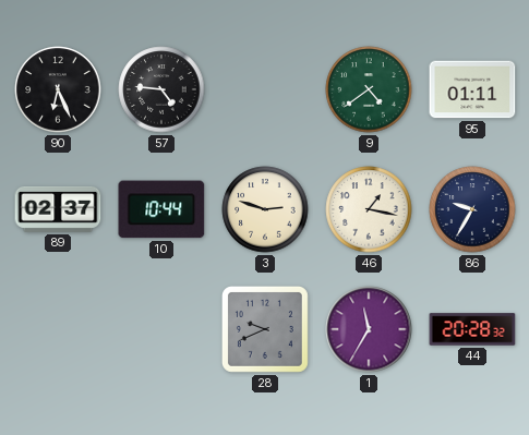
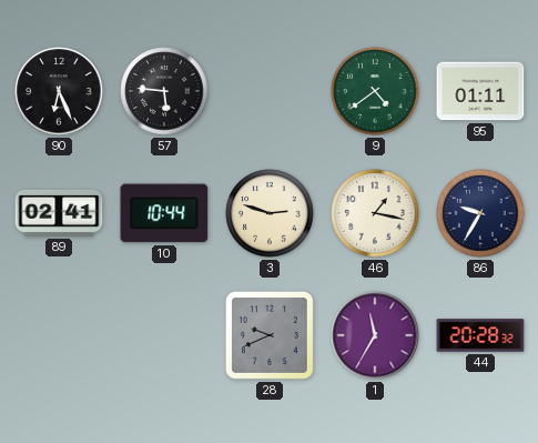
57: 4:46 -> 5:46
89: 02:37 -> 02:41
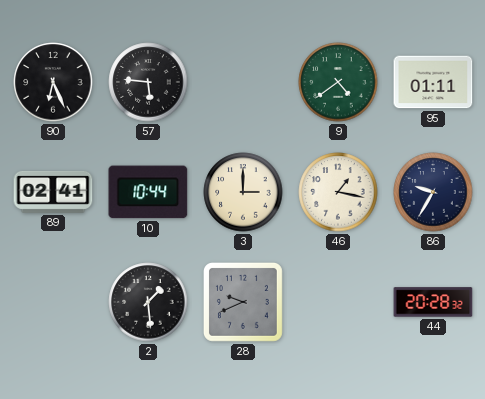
3: 2:48 -> 3:00
2: none -> 1:29
1: 11:35 -> none
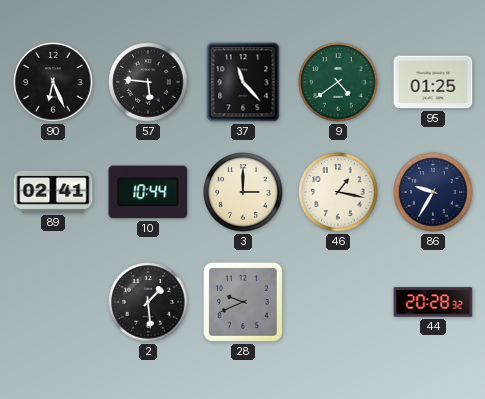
37: none -> 11:23
95: 01:11 -> 01:25
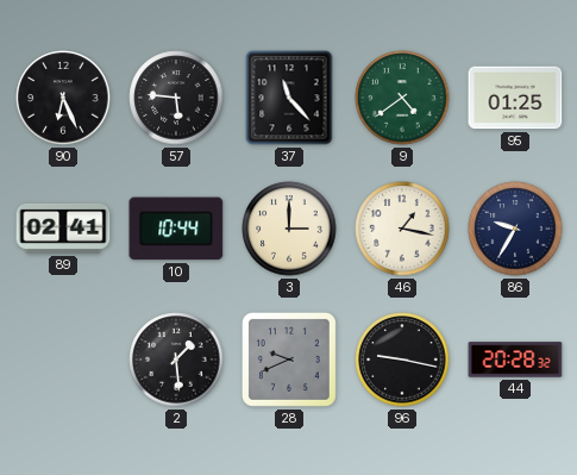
96: none -> 9:17
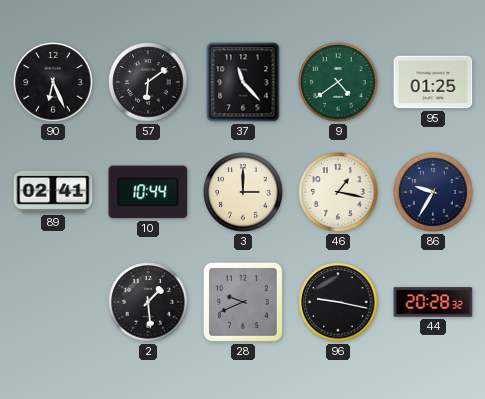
57: 5:46 -> 6:09
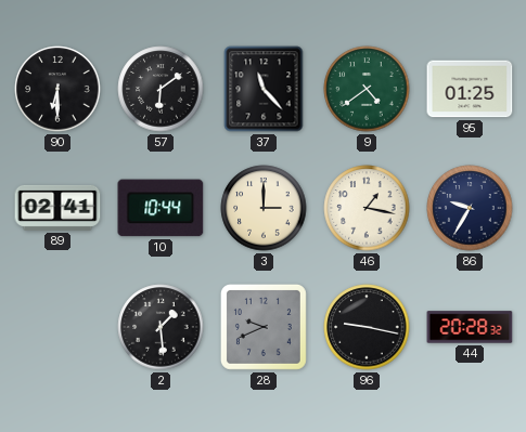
90: 6:26 -> 6:30
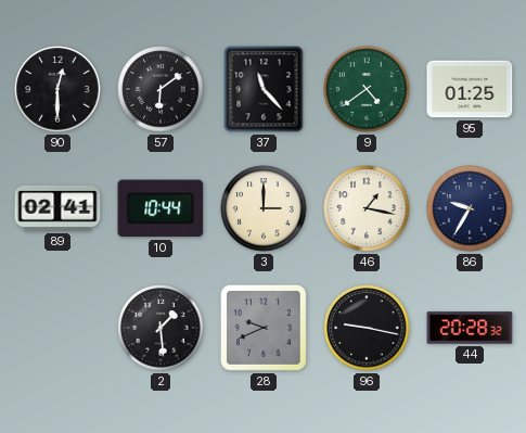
90: 6:30 -> 12:30
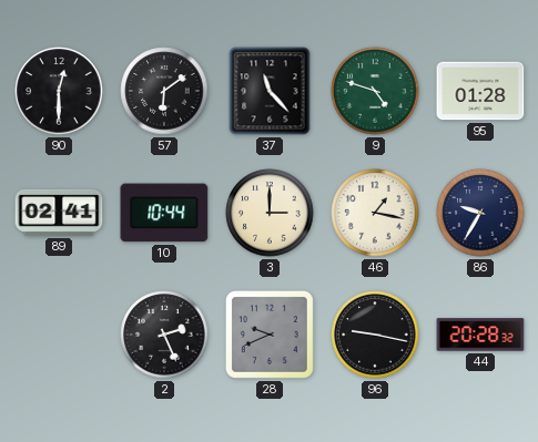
9: 4:39 -> 4:48
95: 01:25 -> 01:28
2: 1:29 -> 2:26
